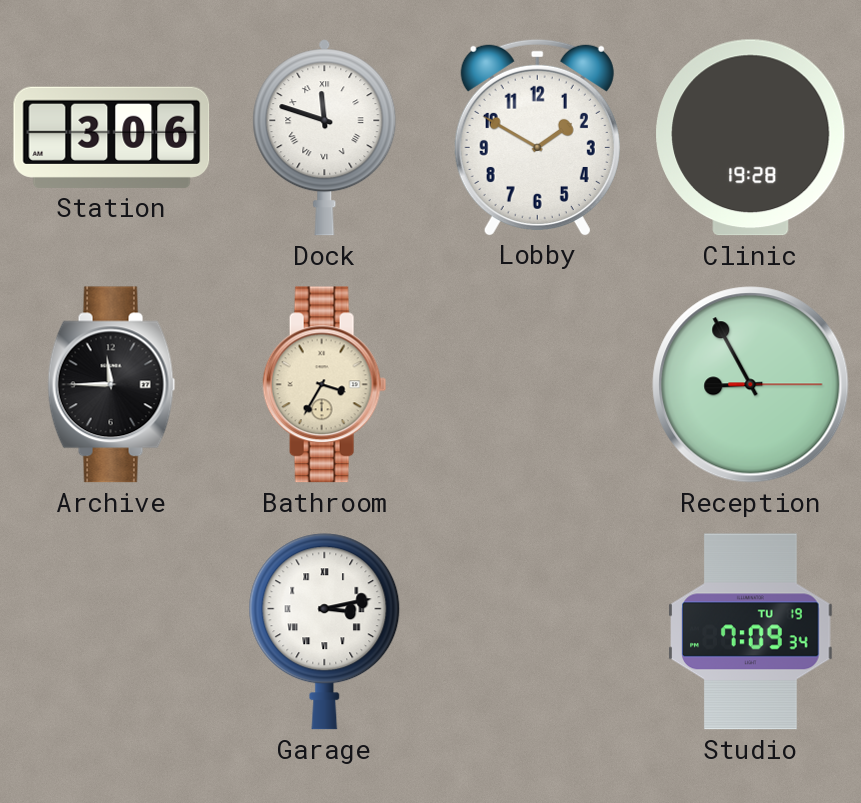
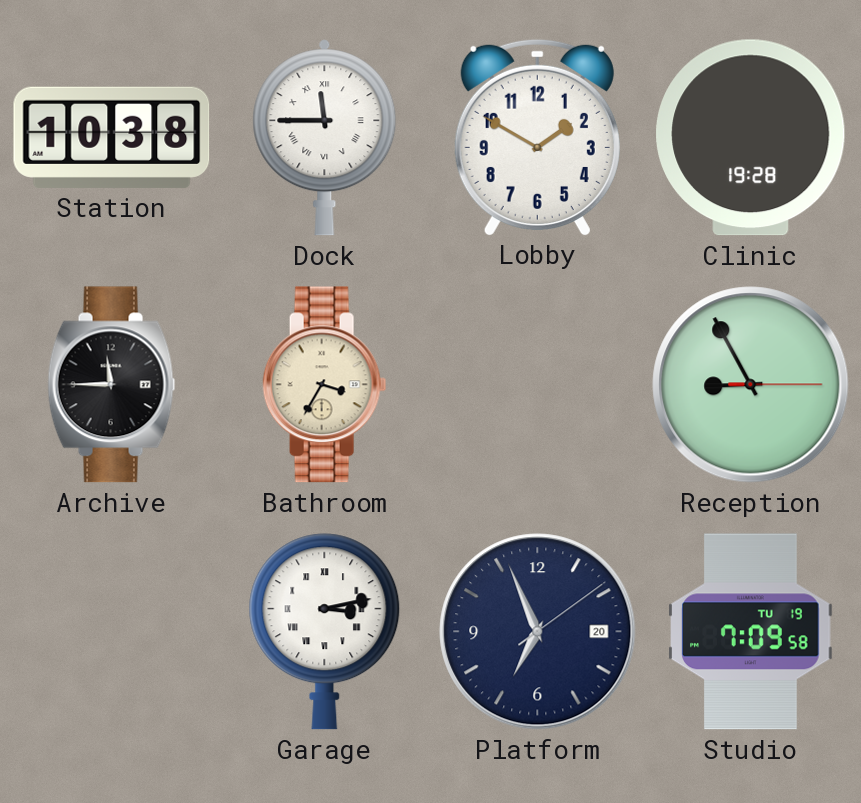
Station: 3:06 -> 10:38
Dock: 11:48 -> 11:45
Platform: none -> 6:56
Studio: 7:09:34 -> 7:09:58
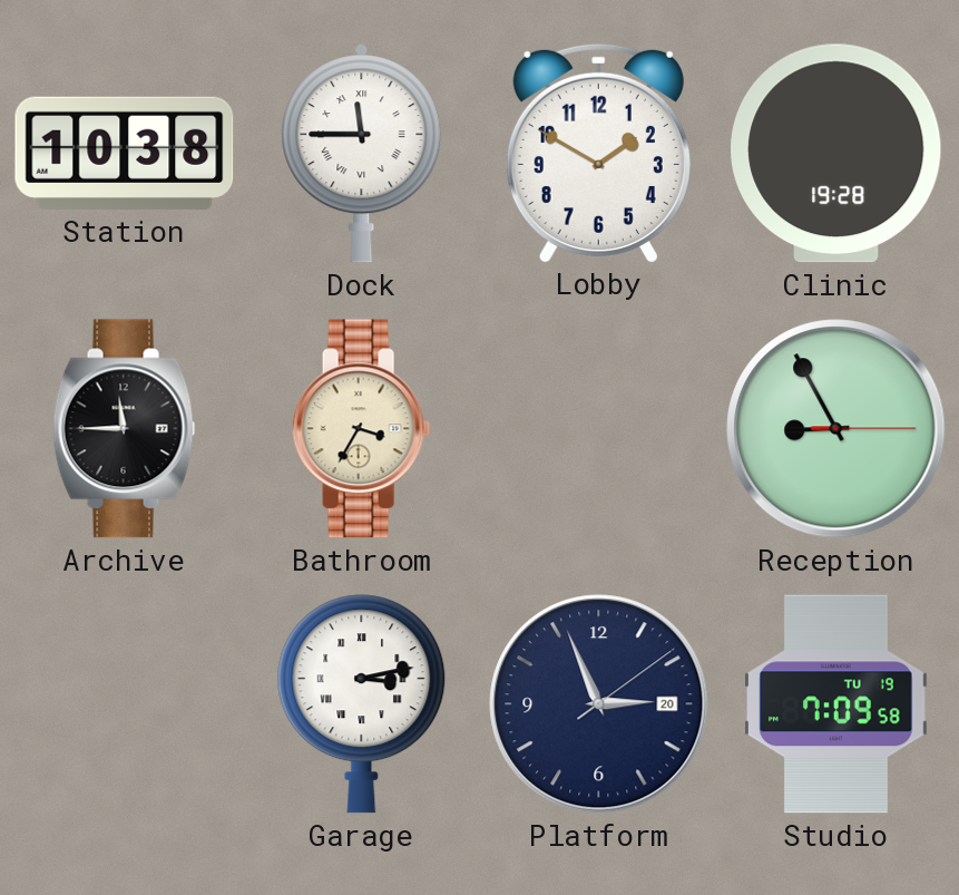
Platform: 6:56 -> 2:56
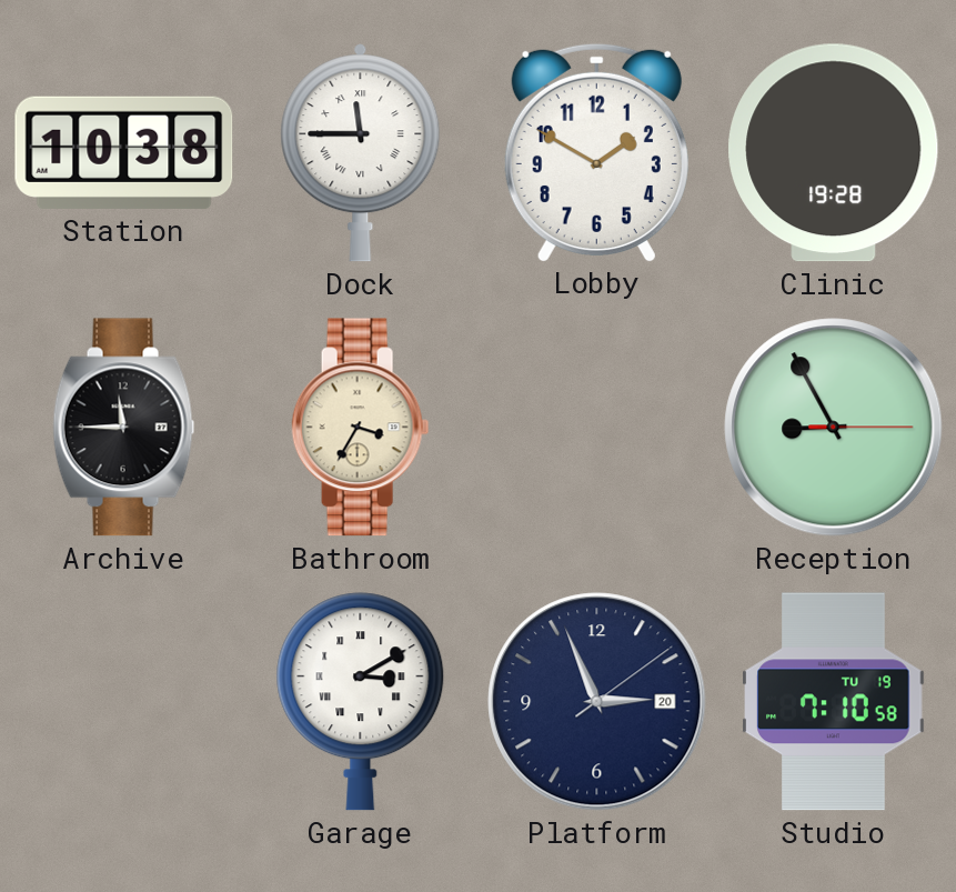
Garage: 3:13 -> 3:10
Studio: 7:09 -> 7:10
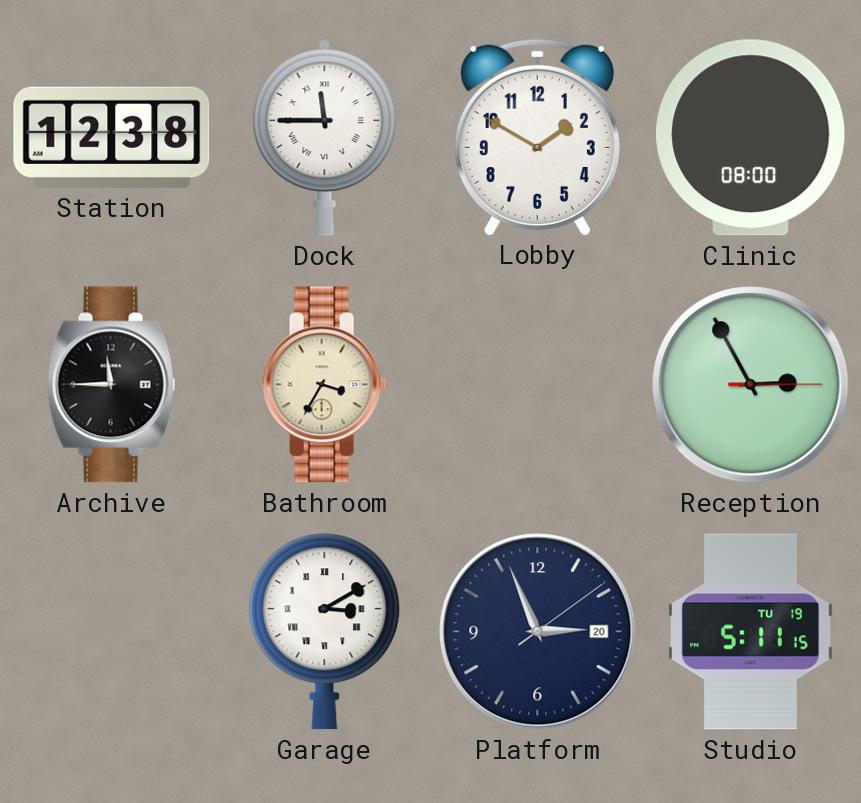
Station: 10:38 -> 12:38
Clinic: 19:28 -> 08:00
Reception: 8:55 -> 2:55
Studio: 7:10 -> 5:11
